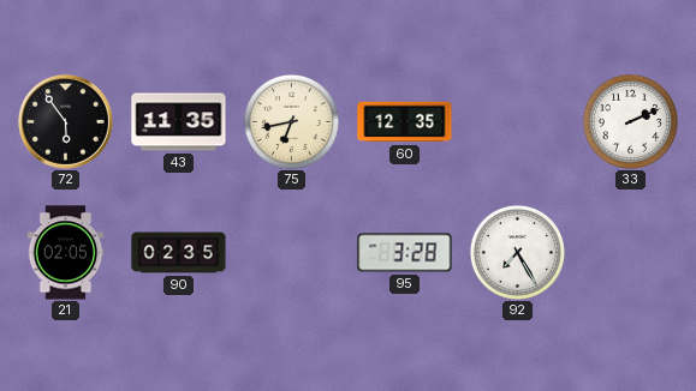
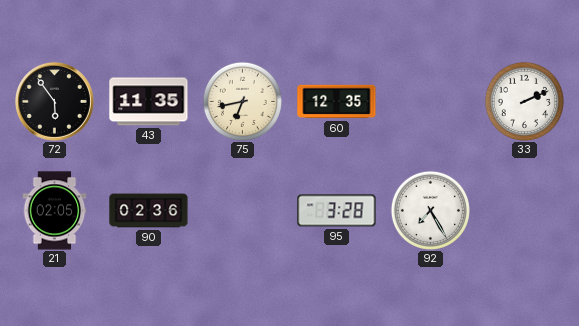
90: 02:35 -> 02:36
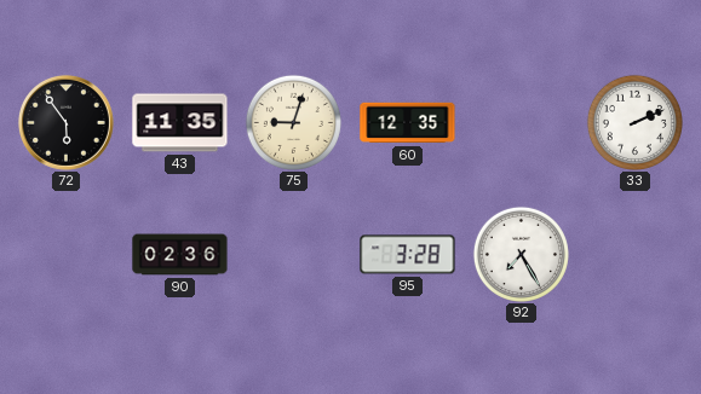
75: 6:43 -> 9:03
21: 02:05 -> none
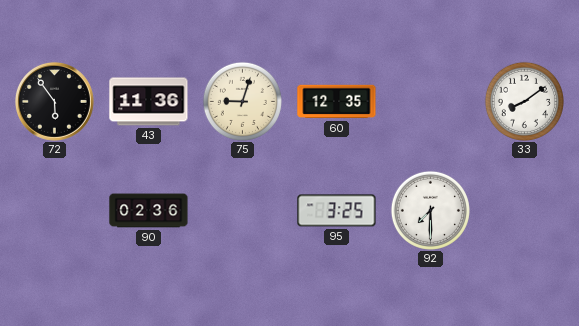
43: 11:35 -> 11:36
33: 2:11 -> 8:09
95: 3:28 -> 3:25
92: 7:25 -> 7:30
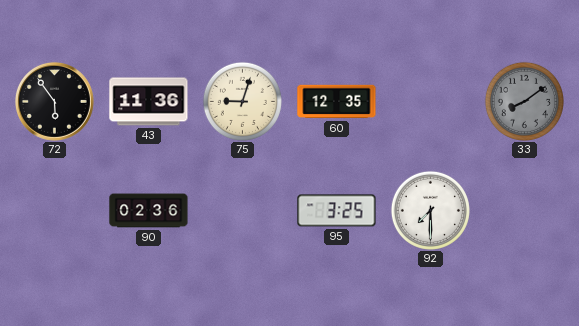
33 dial: white -> grey
